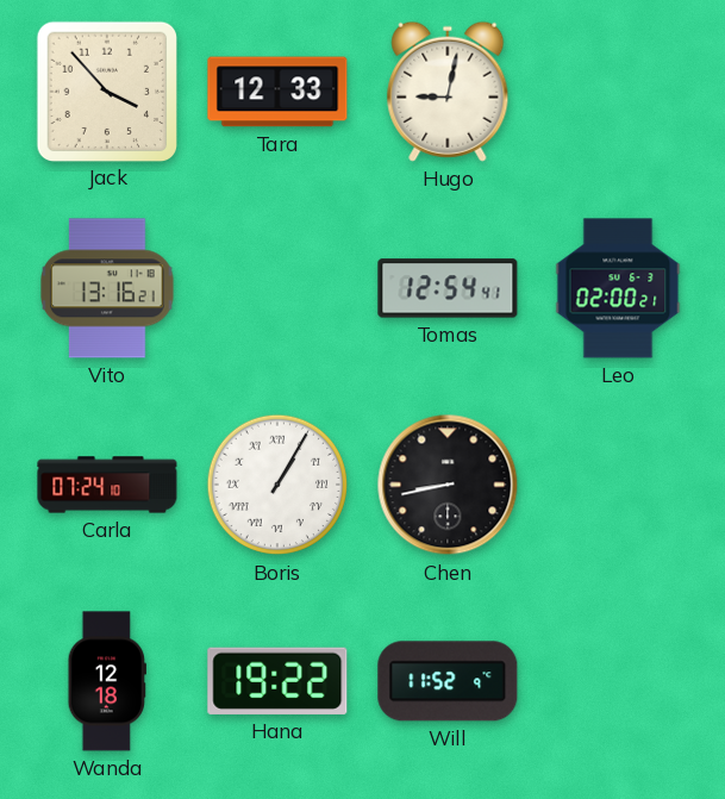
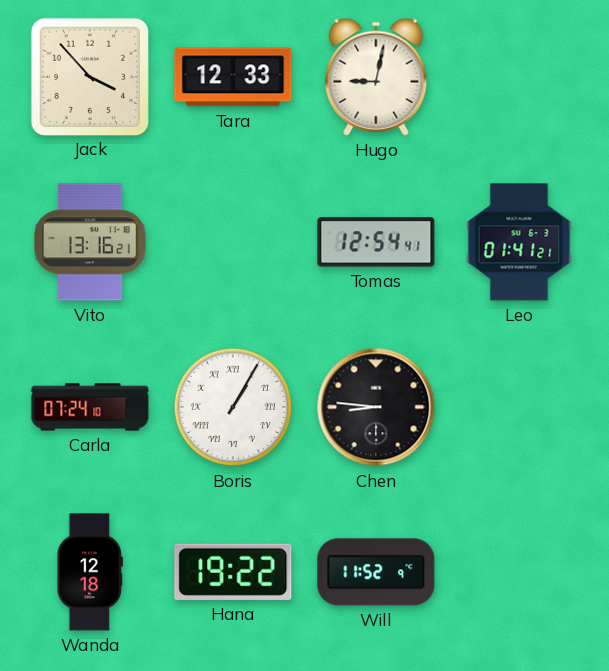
Leo: 02:00 -> 01:41
Chen: 8:43 -> 8:46
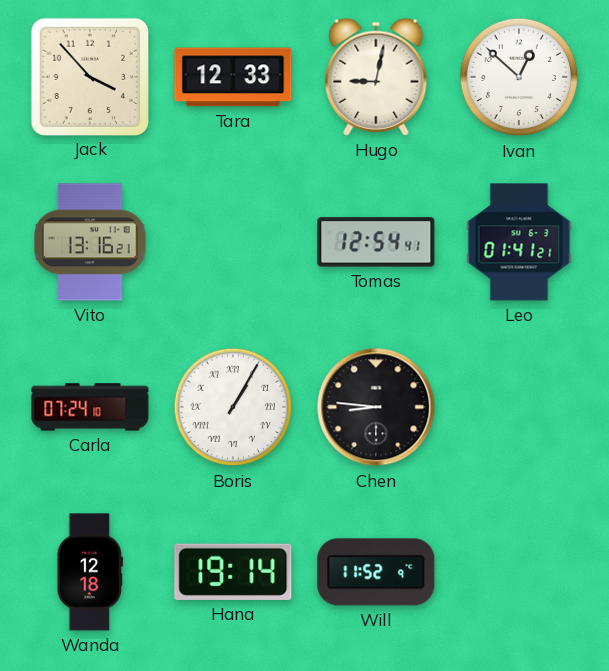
Ivan: none -> 12:52
Hana: 19:22 -> 19:14
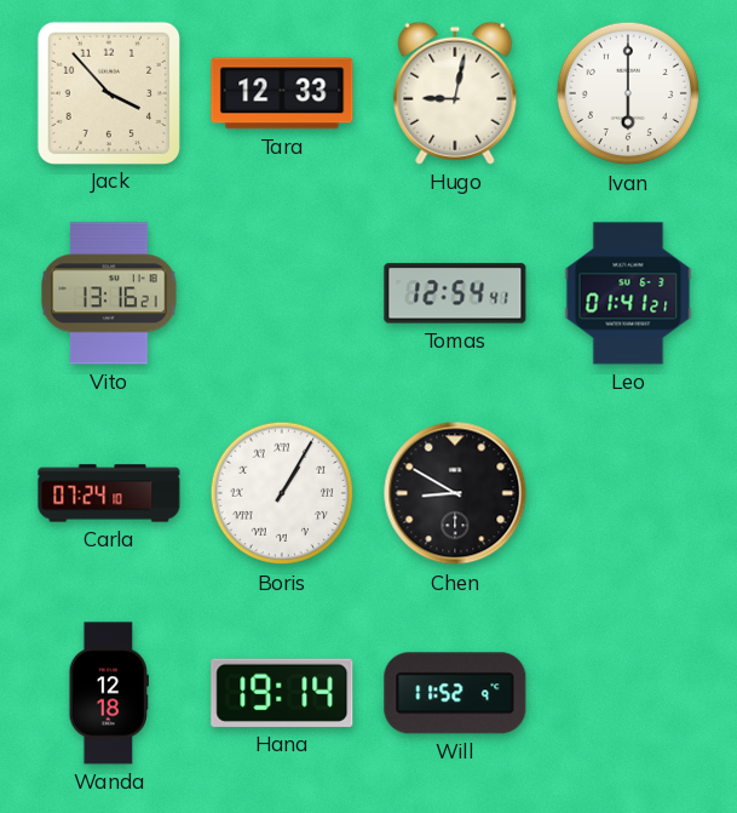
Ivan: 12:52 -> 6:00
Chen: 8:46 -> 8:50
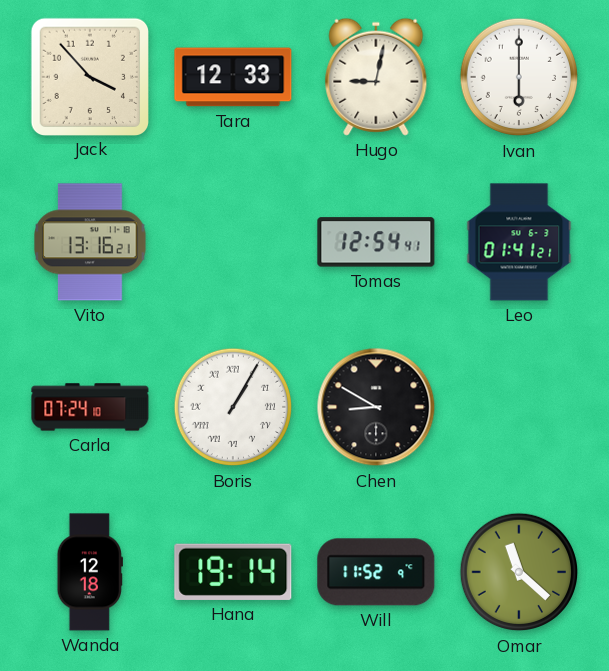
Omar: none -> 11:22
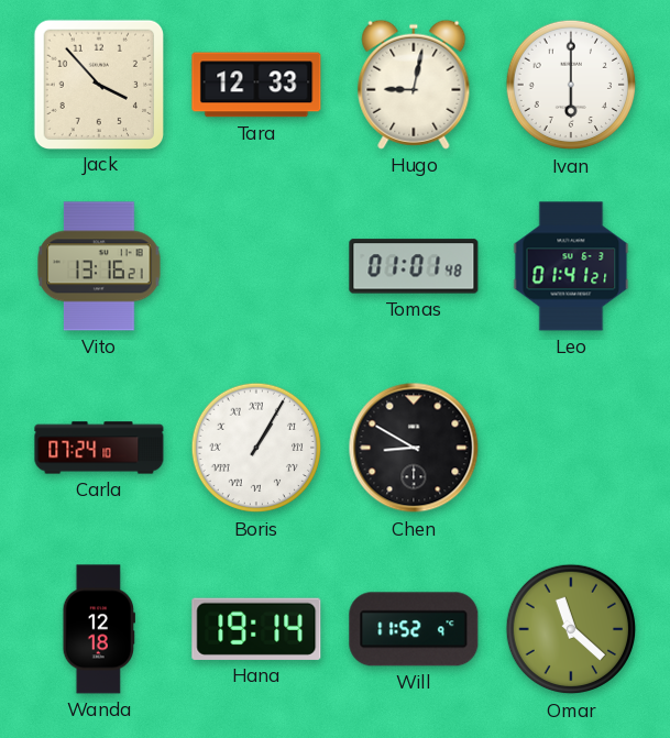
Tomas: 12:54 -> 01:01
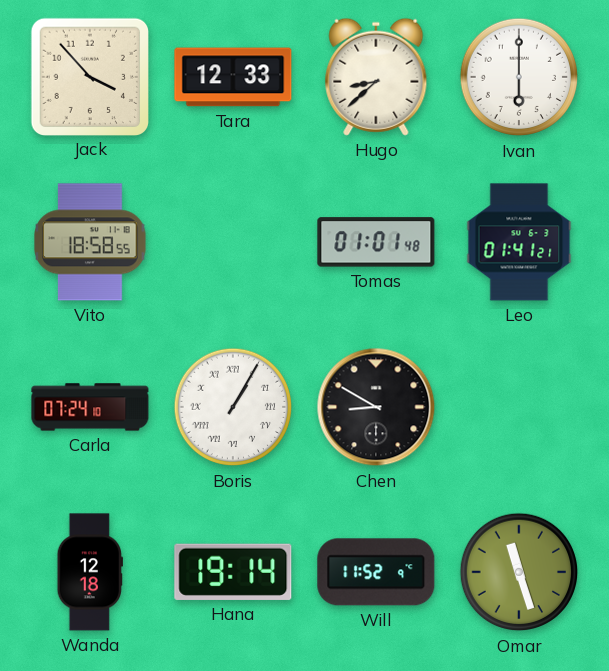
Hugo: 9:02 -> 8:38
Vito: 13:16 -> 18:58
Omar: 11:22 -> 11:27
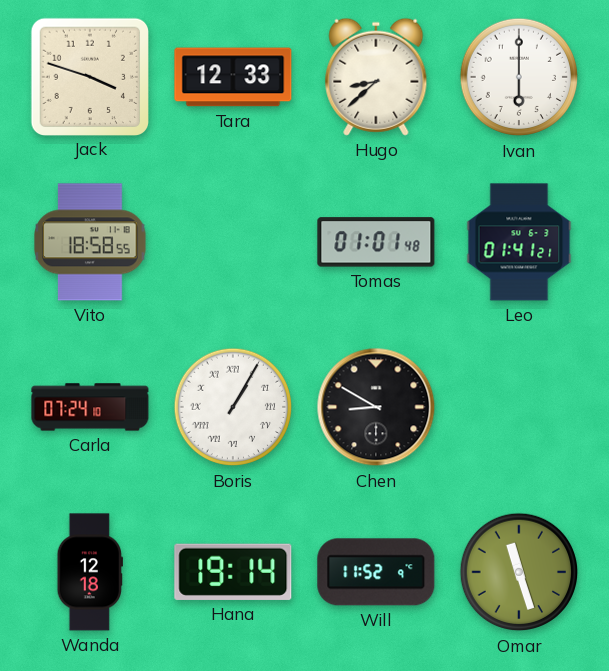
Jack: 3:53 -> 3:48
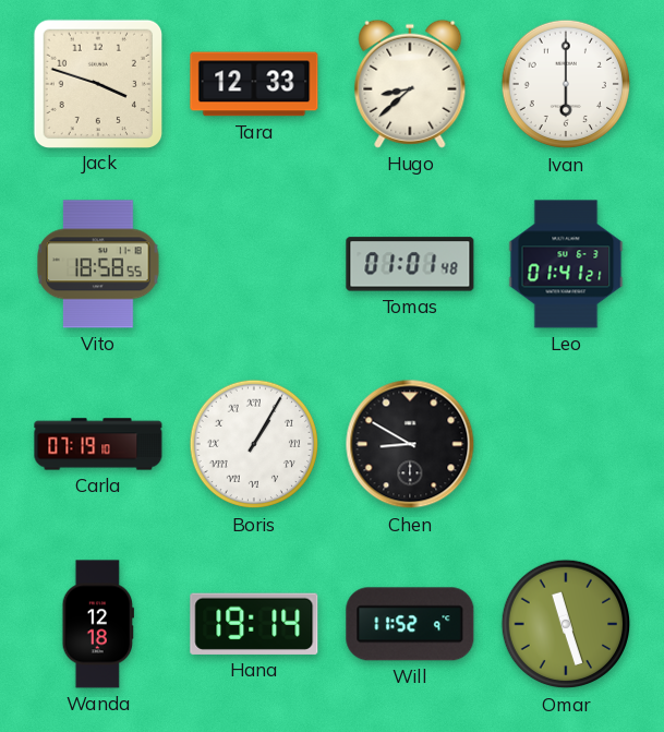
Carla: 07:24 -> 07:19
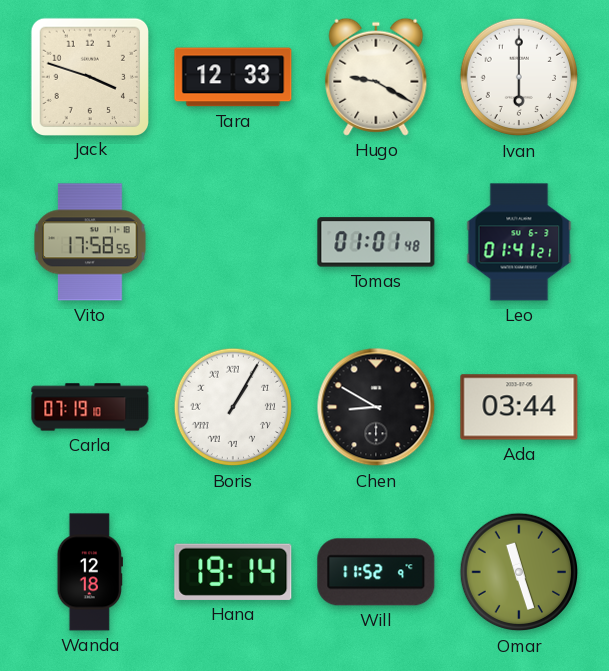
Hugo: 8:38 -> 9:20
Vito: 18:58 -> 17:58
Ada: none -> 03:44
